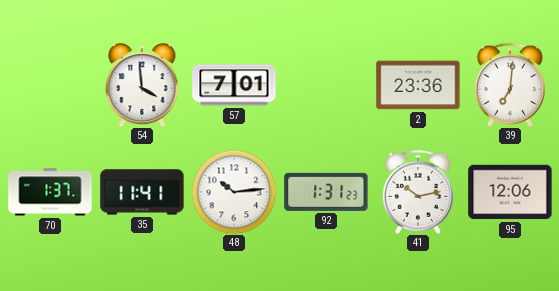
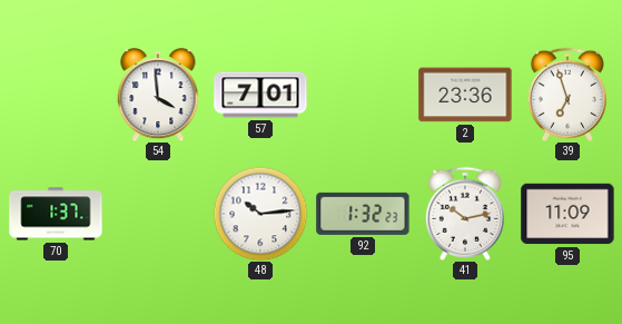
39: 7:01 -> 6:57
35: 11:41 -> none
92: 1:31 -> 1:32
95: 12:06 -> 11:09
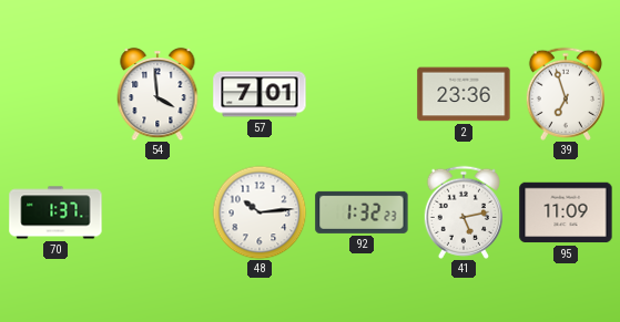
41: 10:13 -> 5:13
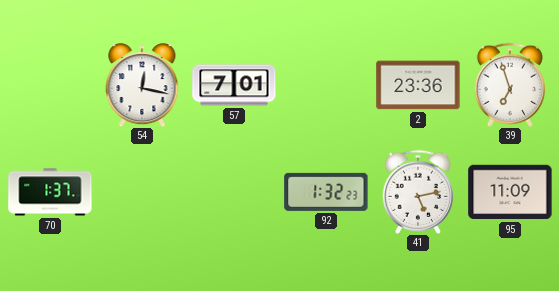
54: 3:59 -> 12:17
48: 10:14 -> none
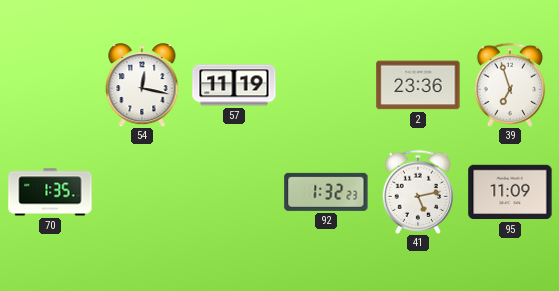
57: 7:01 -> 11:19
70: 1:37 -> 1:35
